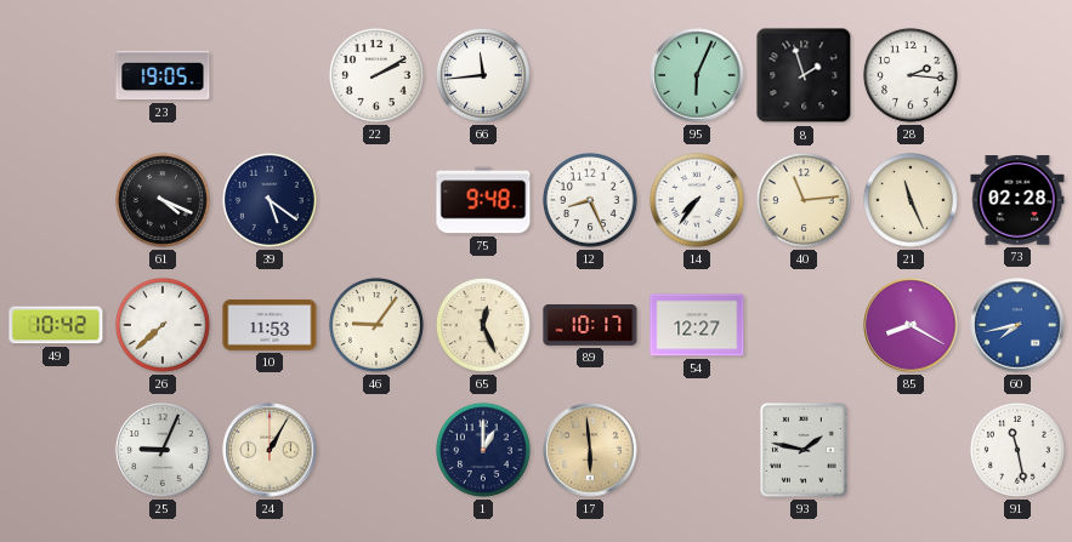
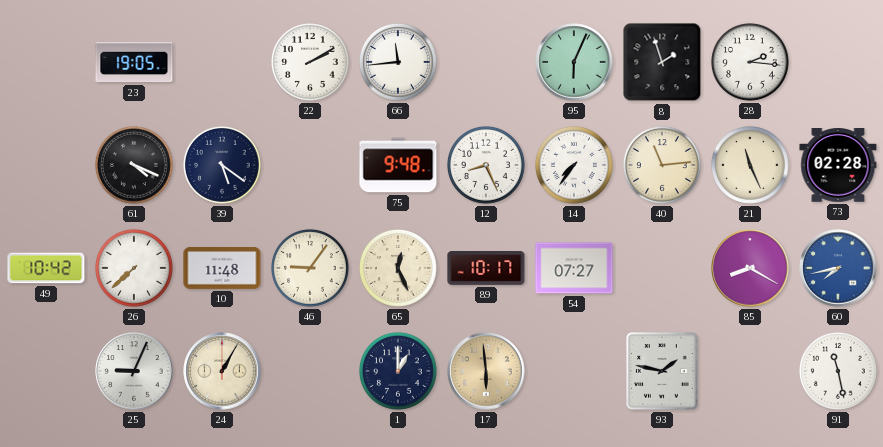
10: 11:53 -> 11:48
54: 12:27 -> 07:27
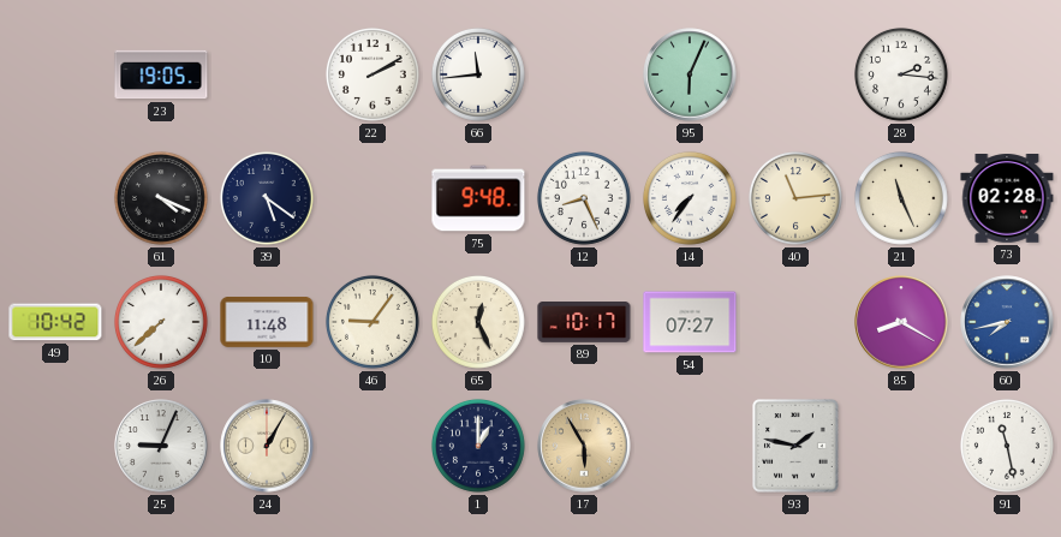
8: 1:57 -> none
17: 5:59 -> 5:55
